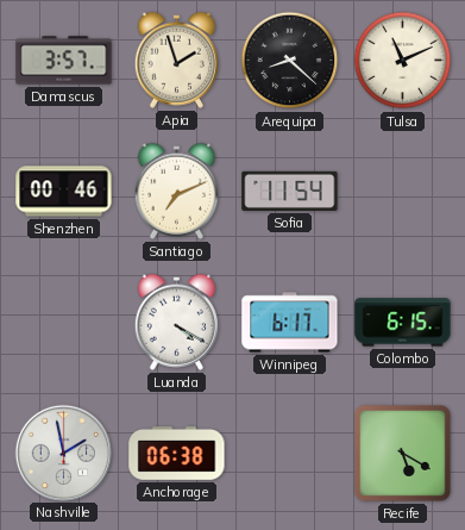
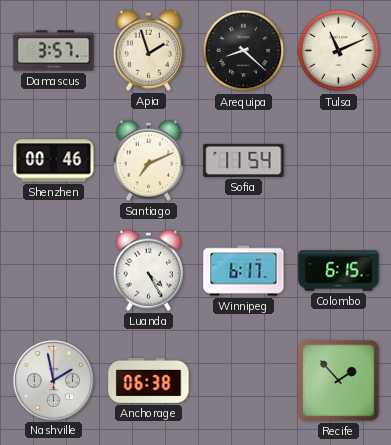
Luanda: 4:20 -> 4:25
Recife: 5:20 -> 1:53
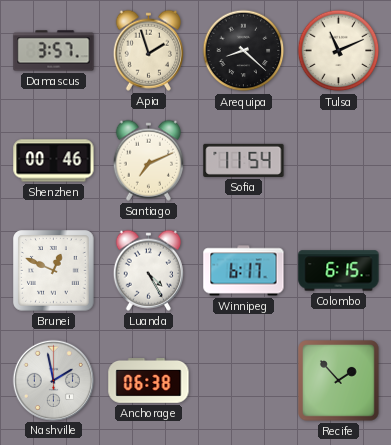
Brunei: none -> 12:49
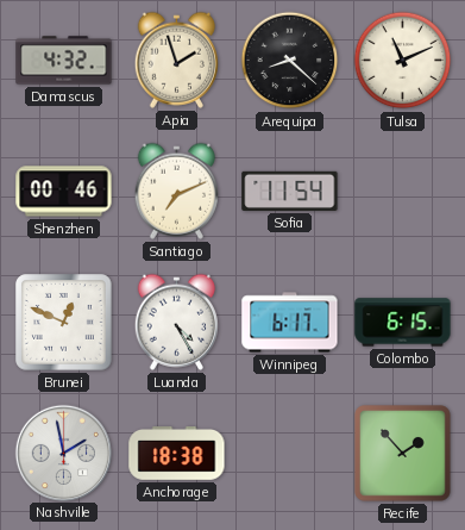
Damascus: 3:57 -> 4:32
Anchorage: 06:38 -> 18:38
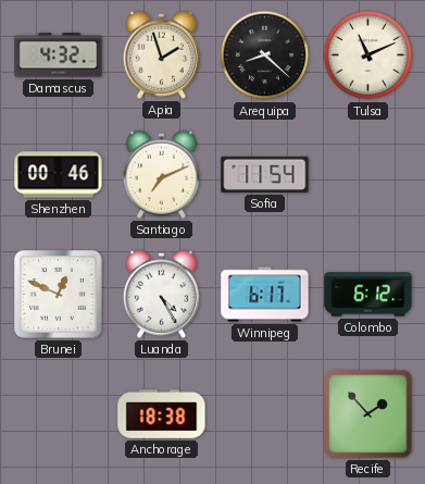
Colombo: 6:15 -> 6:12
Nashville: 1:58 -> none
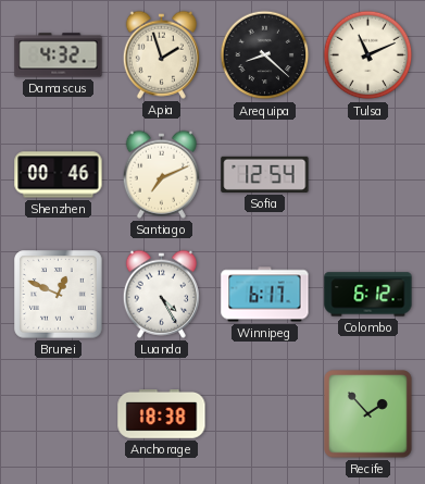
Sofia: 11:54 -> 12:54
